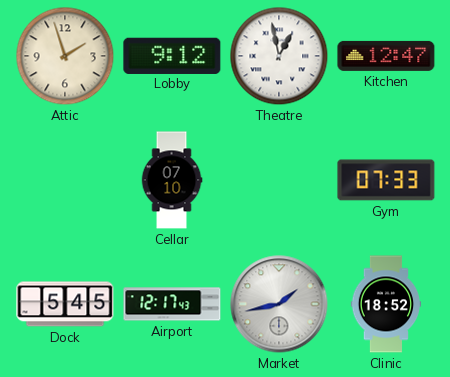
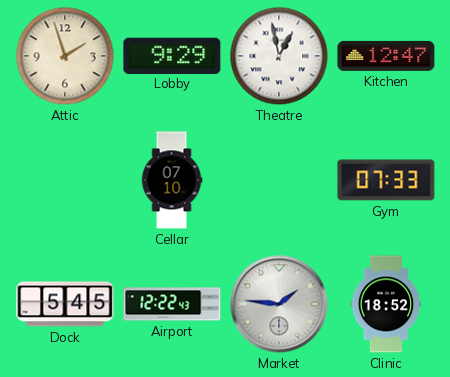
Lobby: 9:12 -> 9:29
Airport: 12:17 -> 12:22
Market: 1:43 -> 1:46
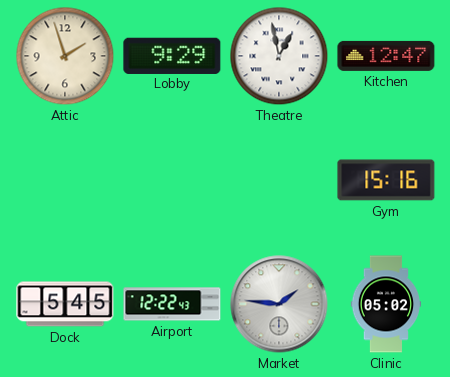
Cellar: 07:10 -> none
Gym: 07:33 -> 15:16
Clinic: 18:52 -> 05:02
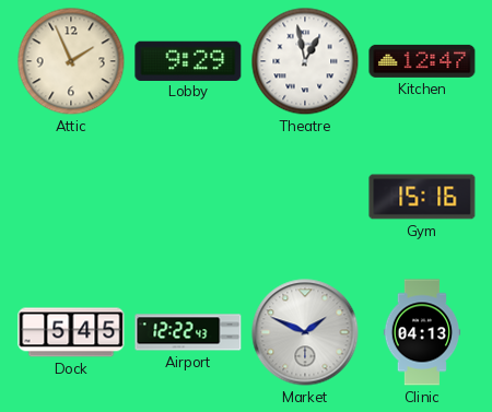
Attic: 1:57 -> 1:56
Market: 1:46 -> 1:49
Clinic: 05:02 -> 04:13
